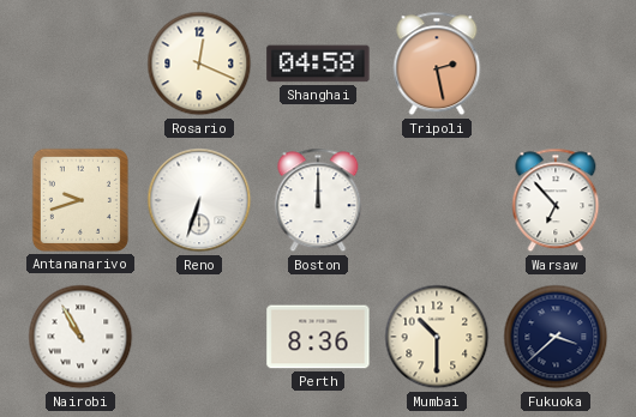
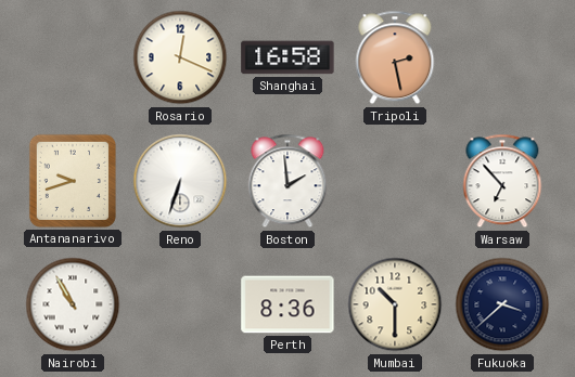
Shanghai: 04:58 -> 16:58
Boston: 12:00 -> 1:59
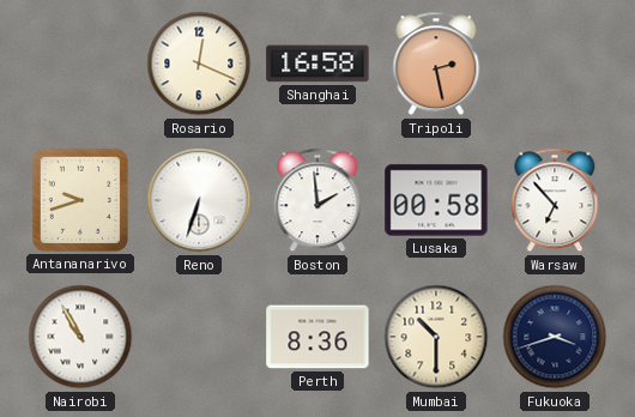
Lusaka: none -> 00:58
Fukuoka: 3:38 -> 3:42
